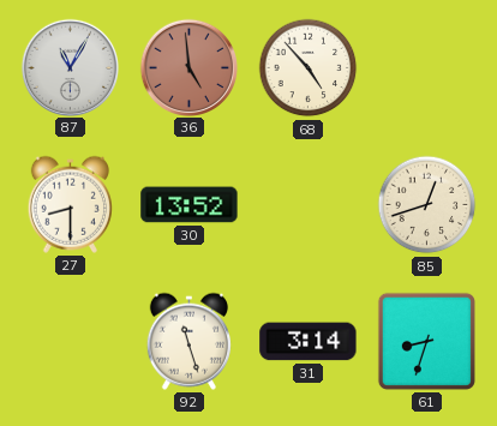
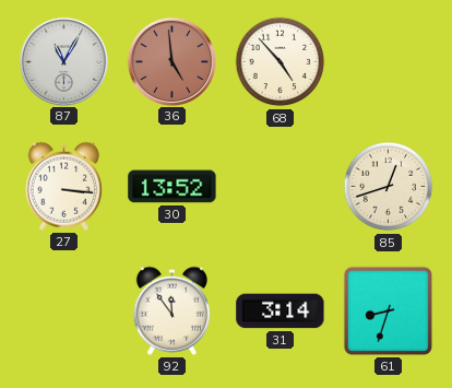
27: 8:30 -> 3:16
92: 11:27 -> 11:54
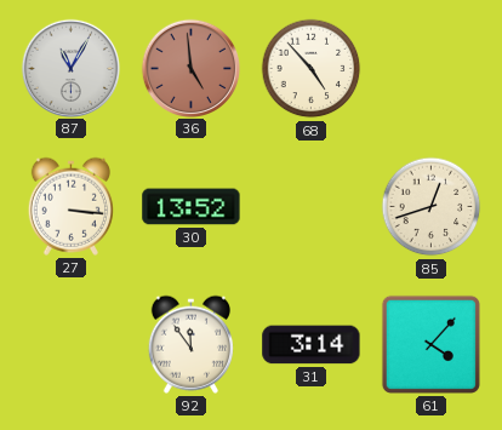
61: 8:33 -> 4:07
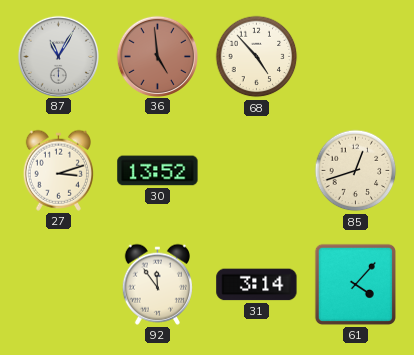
27: 3:16 -> 3:12
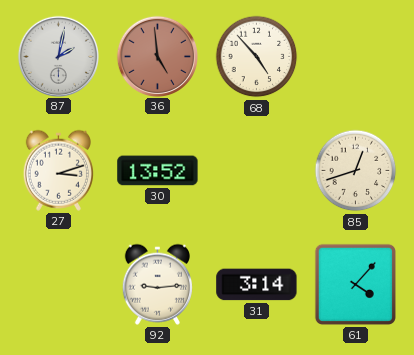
87: 11:05 -> 2:02
92: 11:54 -> 9:14
